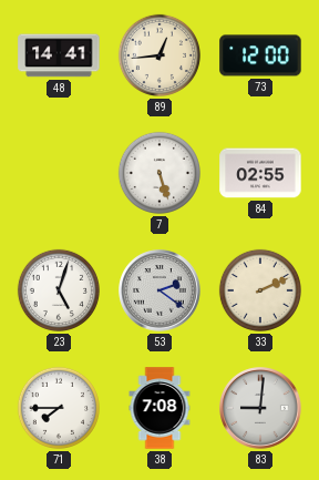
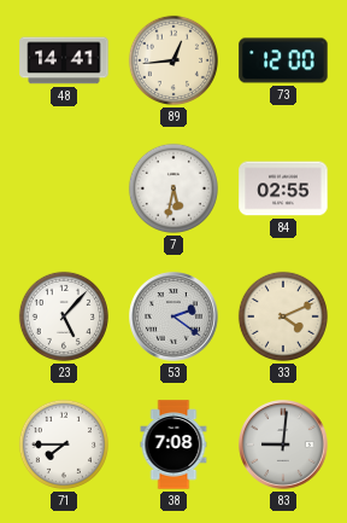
7: 5:27 -> 5:32
23: 5:03 -> 5:07
33: 2:11 -> 4:11
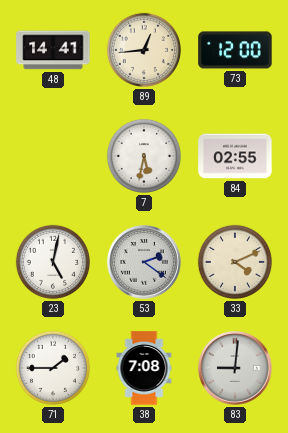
23: 5:07 -> 5:02
71: 7:45 -> 1:45
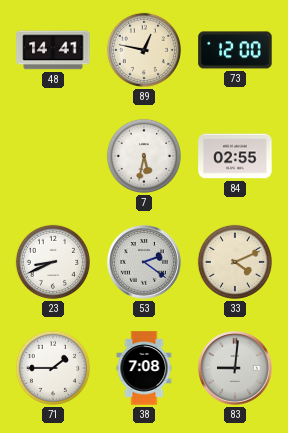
89: 12:44 -> 12:47
23: 5:02 -> 8:41
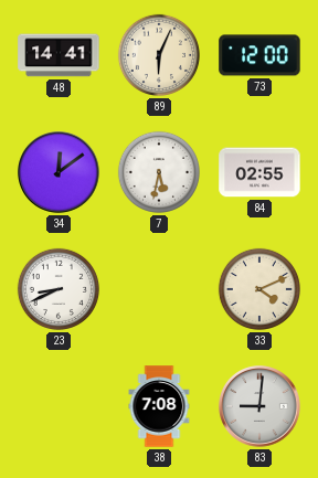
89: 12:47 -> 6:04
34: none -> 12:09
53: 2:21 -> none
71: 1:45 -> none
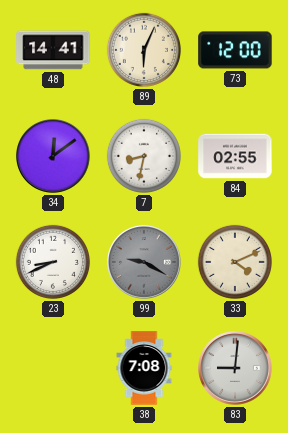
7: 5:32 -> 8:32
99: none -> 9:20
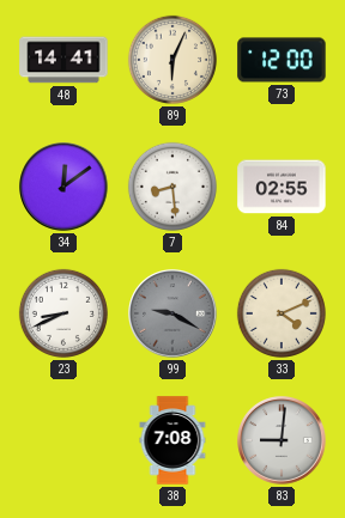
7: 8:32 -> 8:29
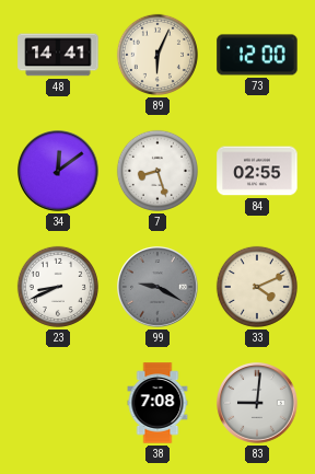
7: 8:29 -> 8:27
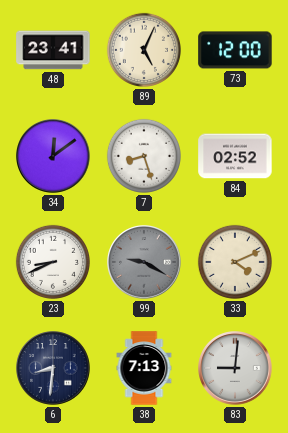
48: 14:41 -> 23:41
89: 6:04 -> 5:04
84: 02:55 -> 02:52
6: none -> 8:31
38: 7:08 -> 7:13
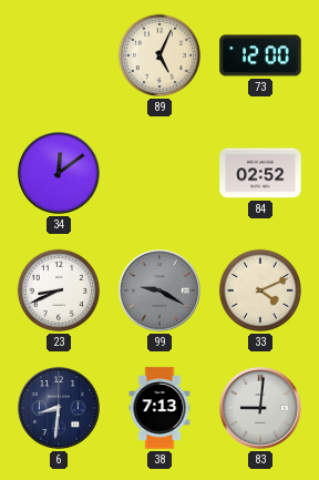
48: 23:41 -> none
7: 8:27 -> none
